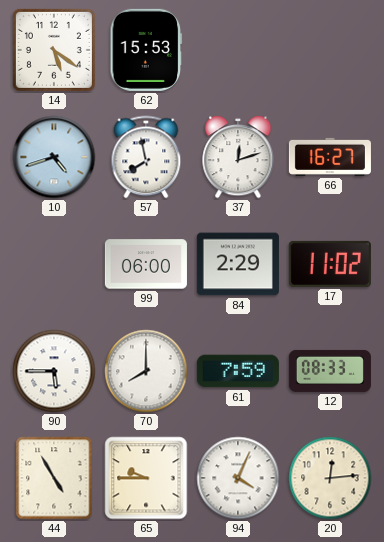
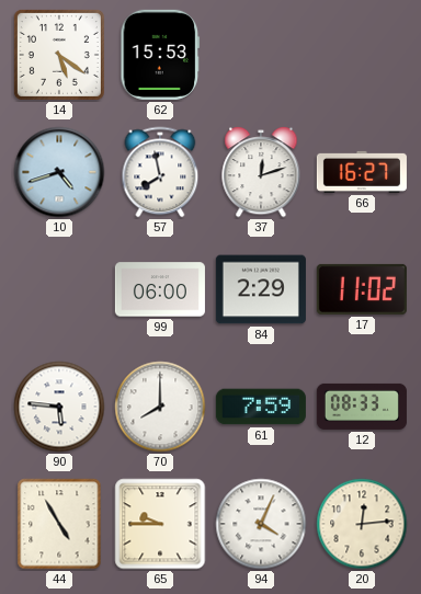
90: 5:45 -> 5:46
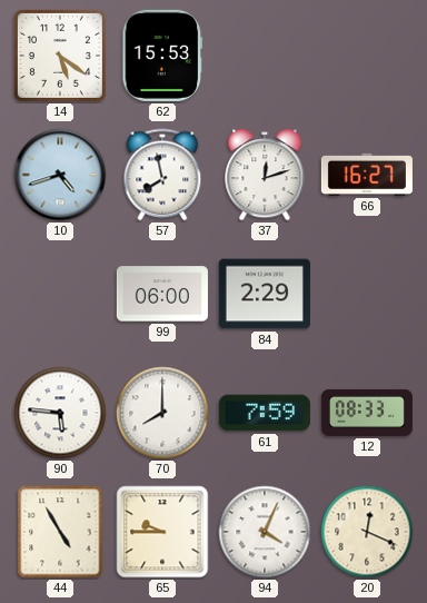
17: 11:02 -> none
20: 12:14 -> 12:19
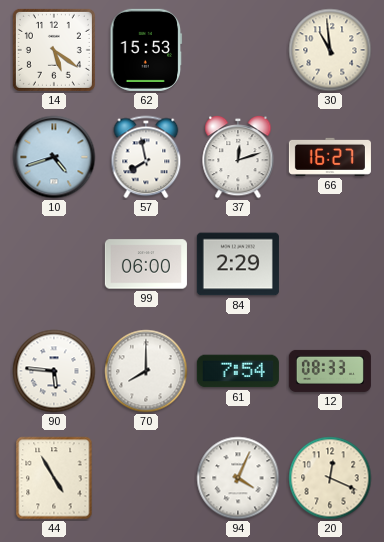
30: none -> 10:59
61: 7:59 -> 7:54
65: 9:45 -> none
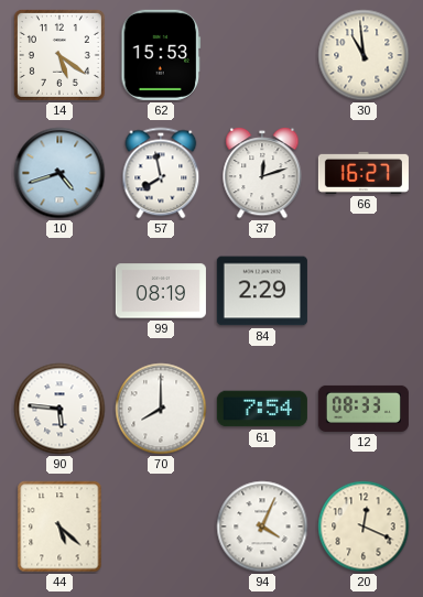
99: 06:00 -> 08:19
44: 4:55 -> 5:22
